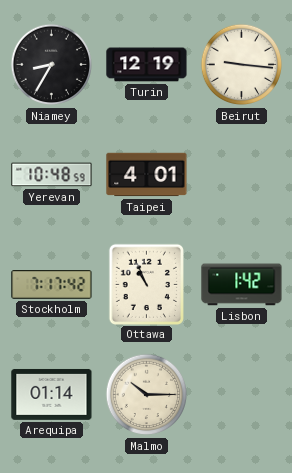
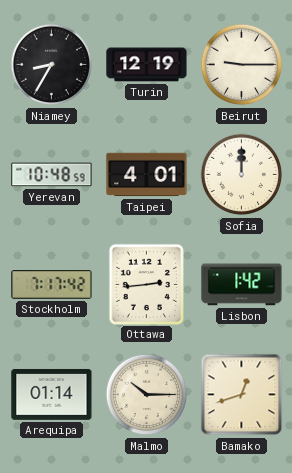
Beirut: 9:16 -> 9:15
Sofia: none -> 12:00
Ottawa: 10:56 -> 2:44
Bamako: none -> 12:42
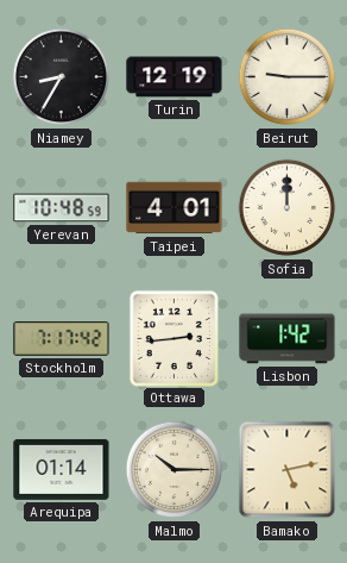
Bamako: 12:42 -> 5:13
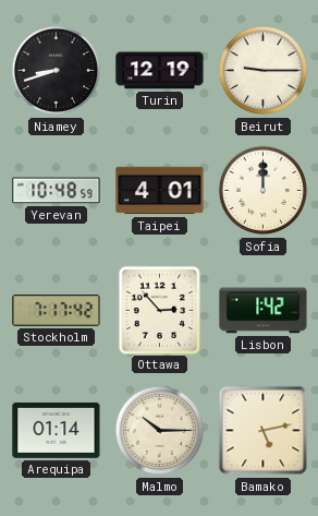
Niamey: 8:35 -> 8:42
Ottawa: 2:44 -> 2:53
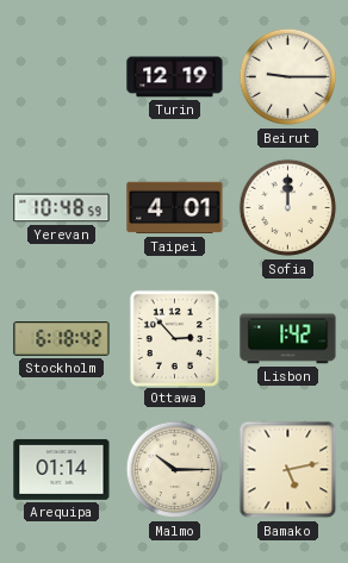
Niamey: 8:42 -> none
Stockholm: 7:17 -> 6:18
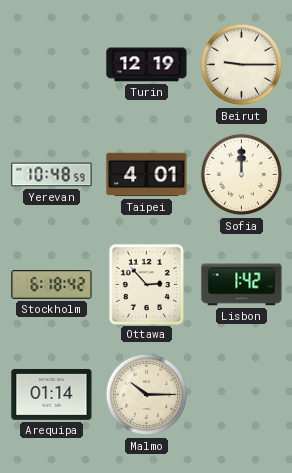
Bamako: 5:13 -> none
